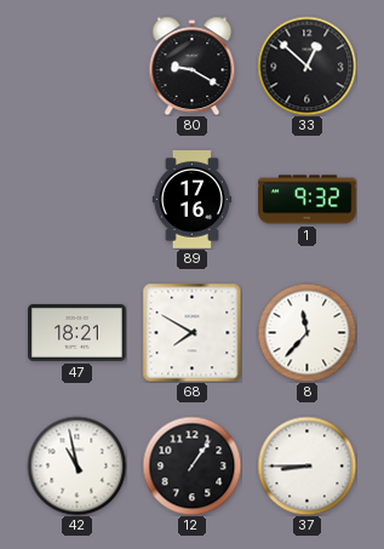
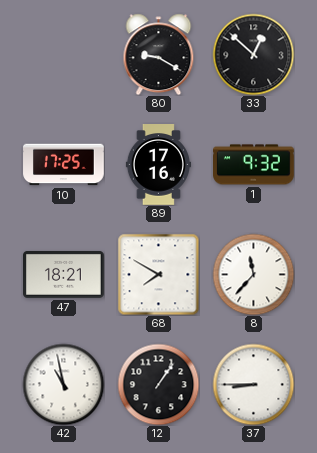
10: none -> 17:25
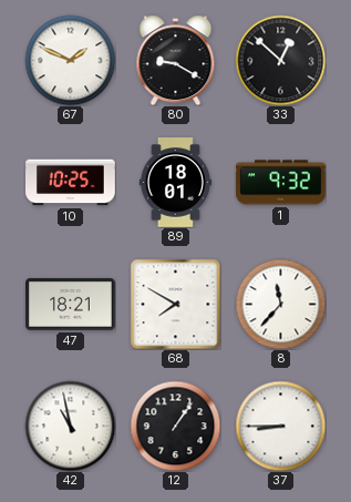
67: none -> 1:49
10: 17:25 -> 10:25
89: 17:16 -> 18:01
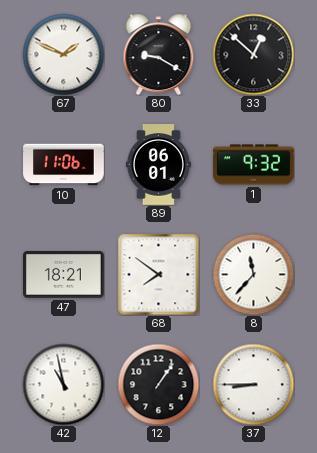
10: 10:25 -> 11:06
89: 18:01 -> 06:01
68: 7:50 -> 7:51
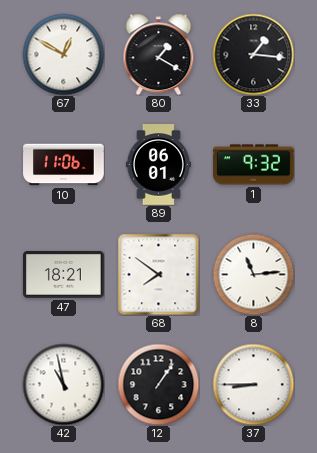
67: 1:49 -> 12:50
80: 9:20 -> 1:20
33: 12:52 -> 1:16
8: 11:37 -> 11:14
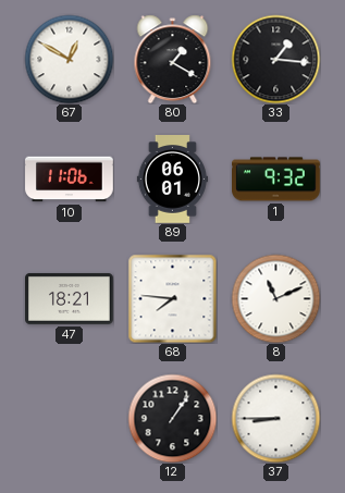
68: 7:51 -> 7:46
8: 11:14 -> 11:11
42: 10:58 -> none
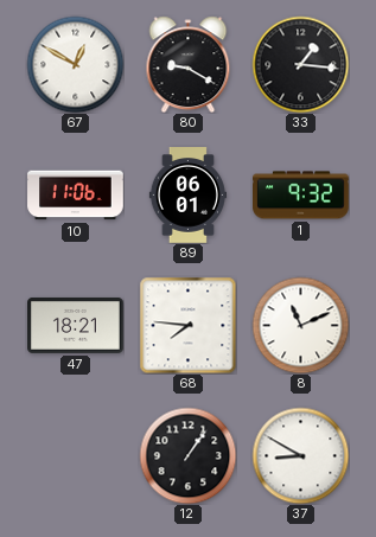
80: 1:20 -> 9:20
37: 8:45 -> 8:50
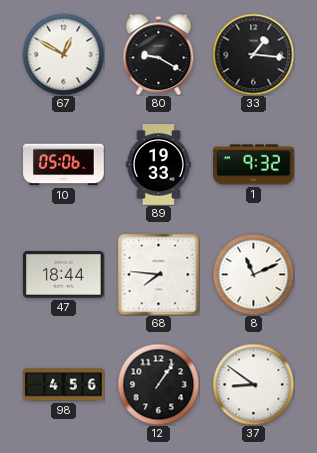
10: 11:06 -> 05:06
89: 06:01 -> 19:33
47: 18:21 -> 18:44
98: none -> 4:56
37: 8:50 -> 8:51
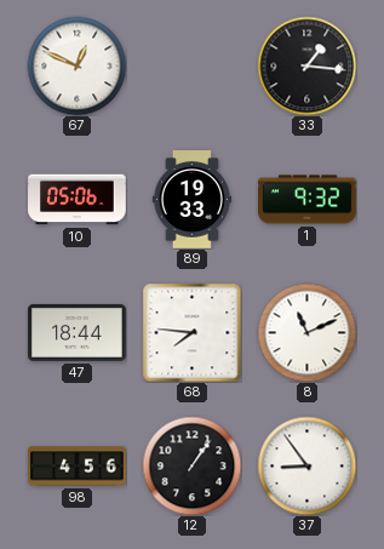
67: 12:50 -> 12:49
80: 9:20 -> none
37: 8:51 -> 8:54
